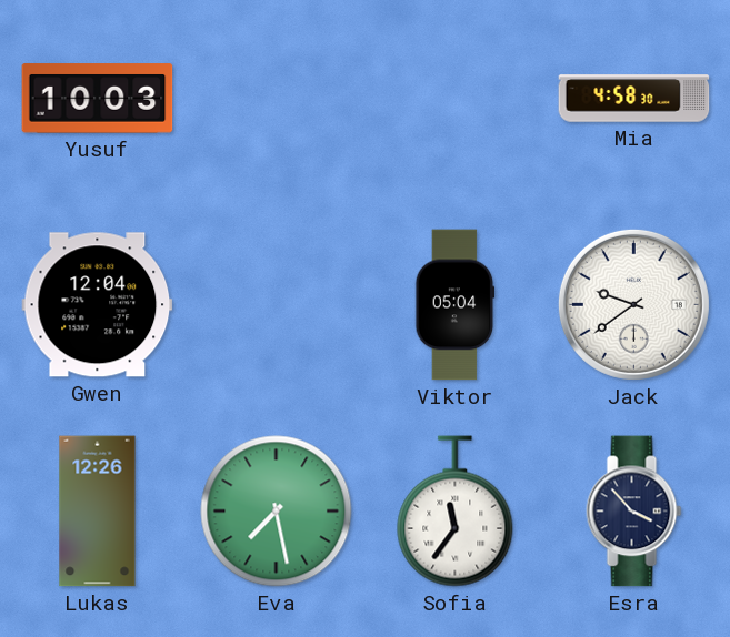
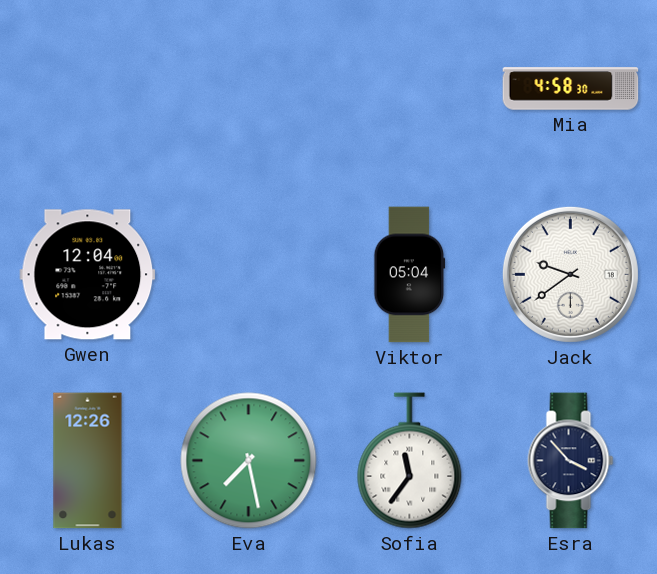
Yusuf: 10:03 -> none
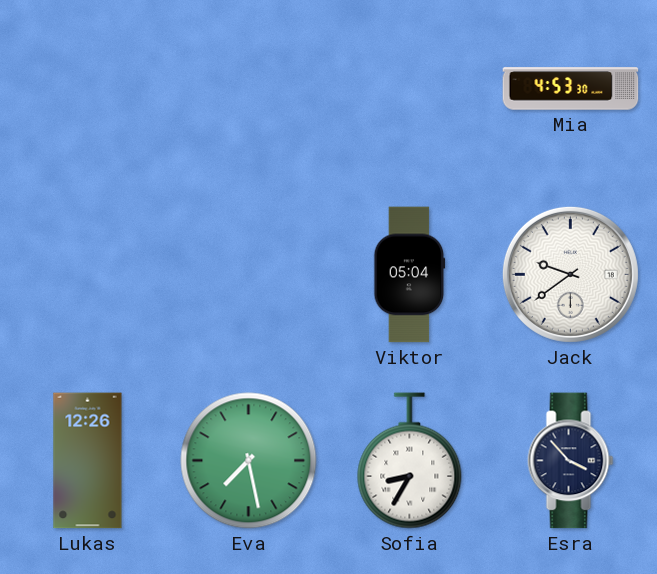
Mia: 4:58 -> 4:53
Gwen: 12:04 -> none
Sofia: 11:36 -> 8:35
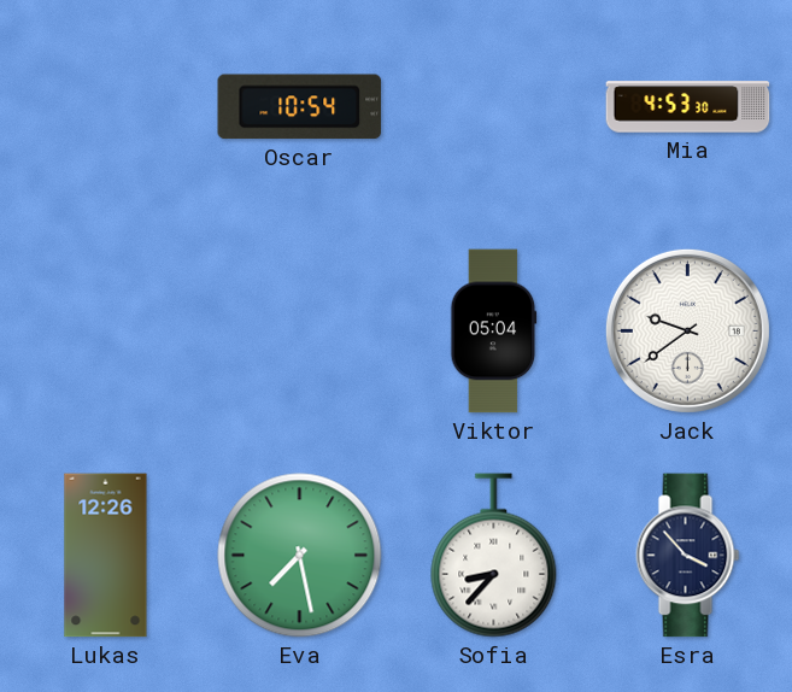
Oscar: none -> 10:54
Sofia: 8:35 -> 8:37
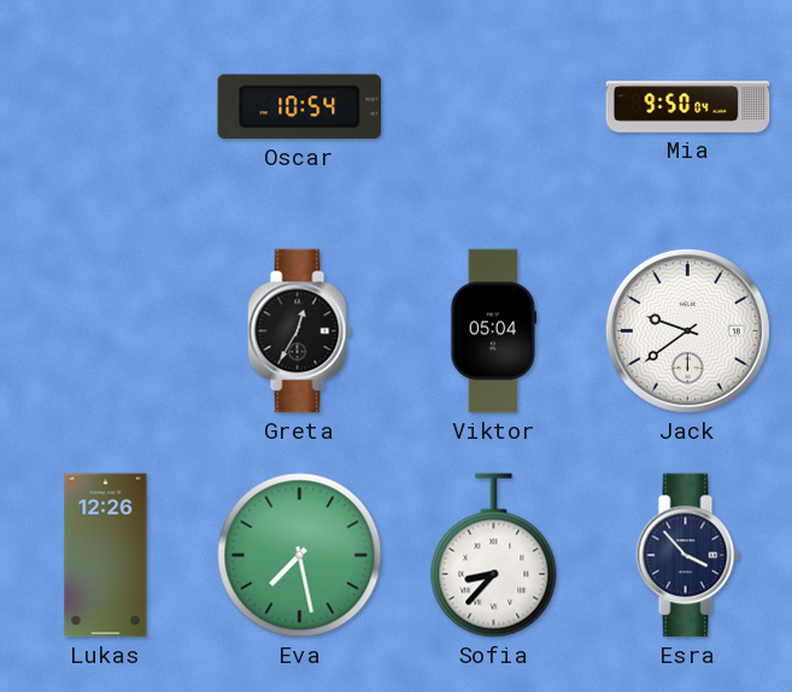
Mia: 4:53 -> 9:50
Greta: none -> 12:35
